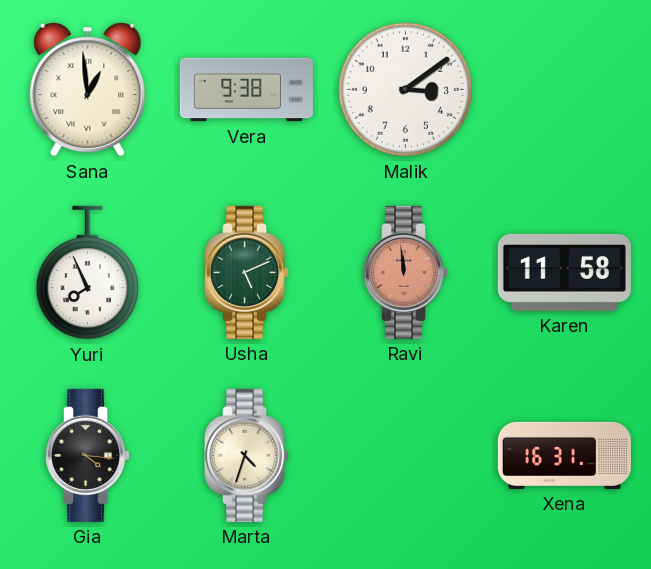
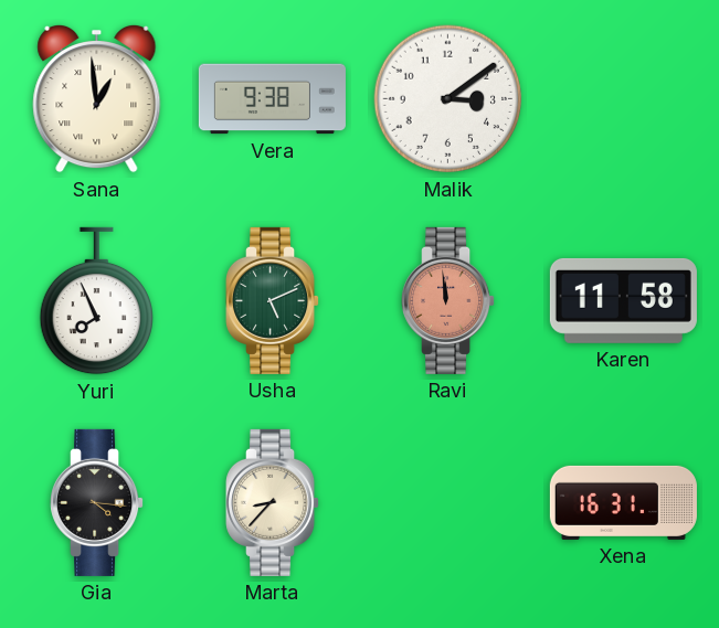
Marta: 4:33 -> 8:37
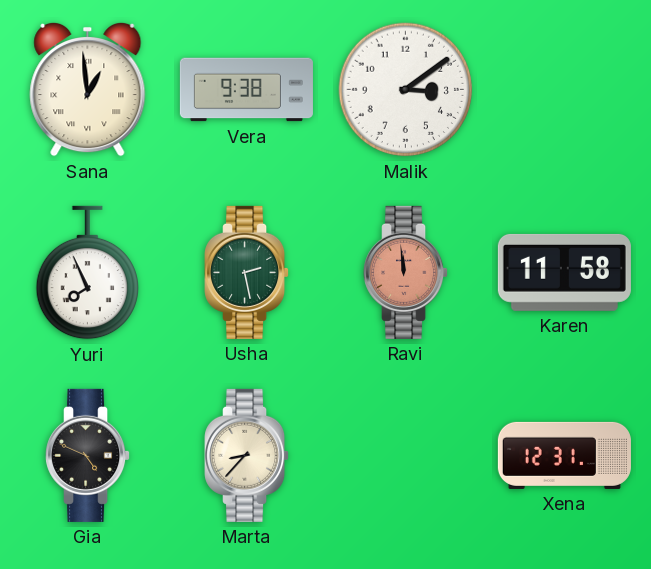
Usha: 5:11 -> 2:28
Gia: 4:16 -> 4:49
Xena: 16:31 -> 12:31
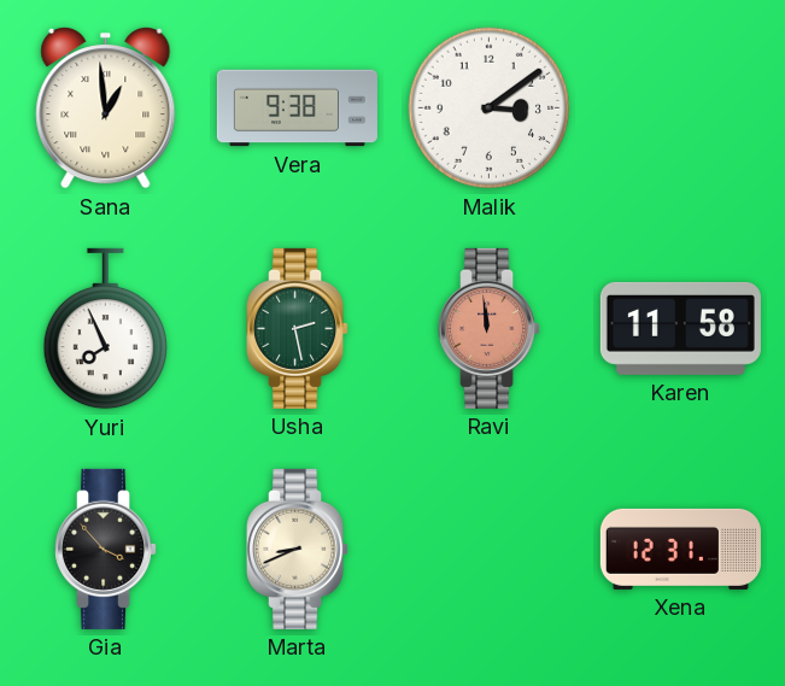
Gia: 4:49 -> 3:53
Marta: 8:37 -> 8:41
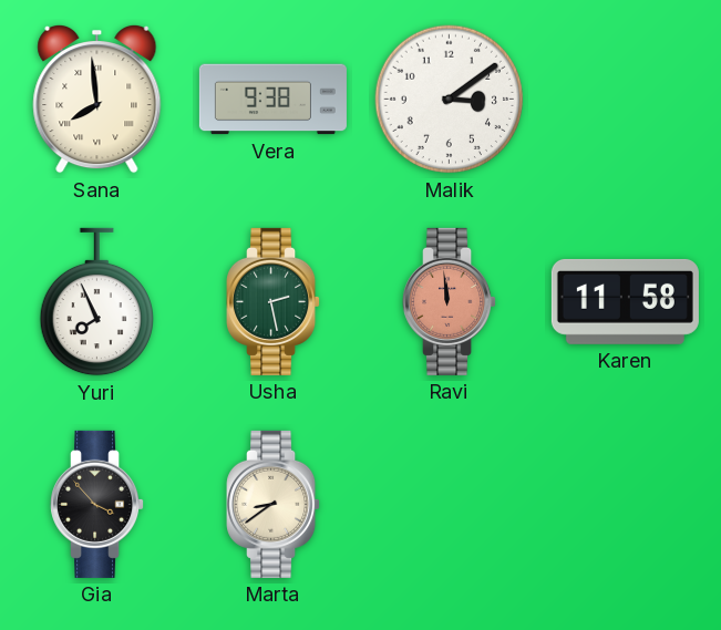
Sana: 12:59 -> 7:59
Marta: 8:41 -> 8:39
Xena: 12:31 -> none
